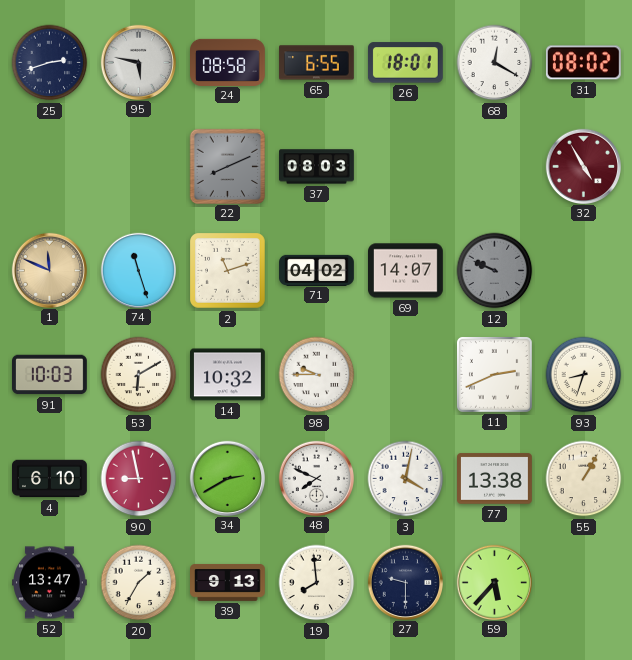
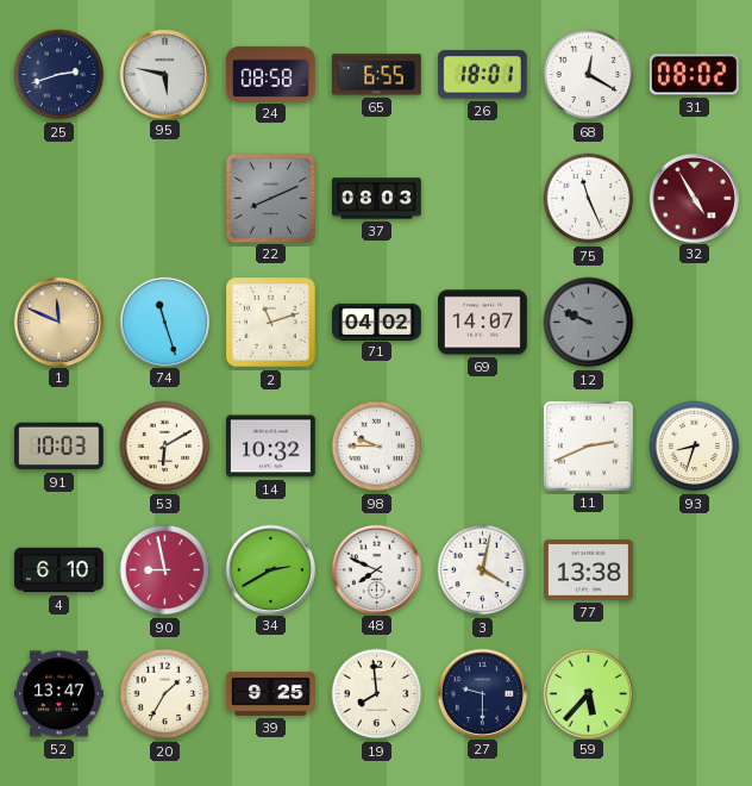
75: none -> 11:26
55: 1:05 -> none
39: 9:13 -> 9:25
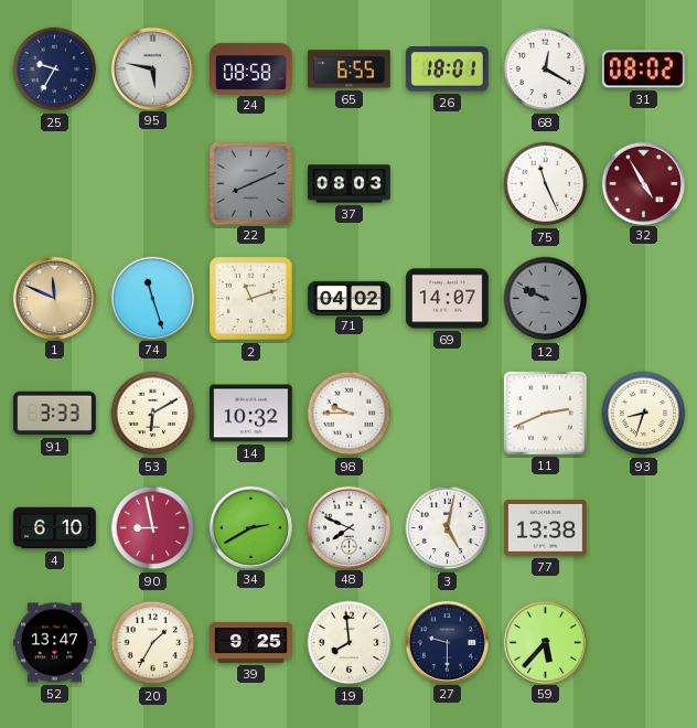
25: 2:42 -> 9:35
91: 10:03 -> 3:33
3: 4:02 -> 5:02
